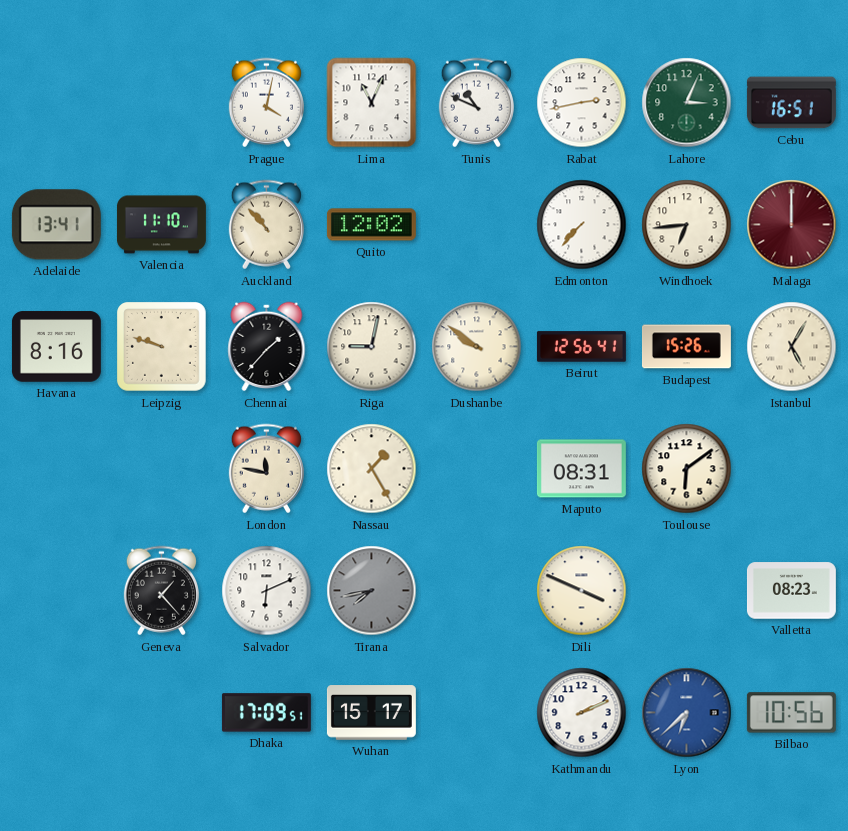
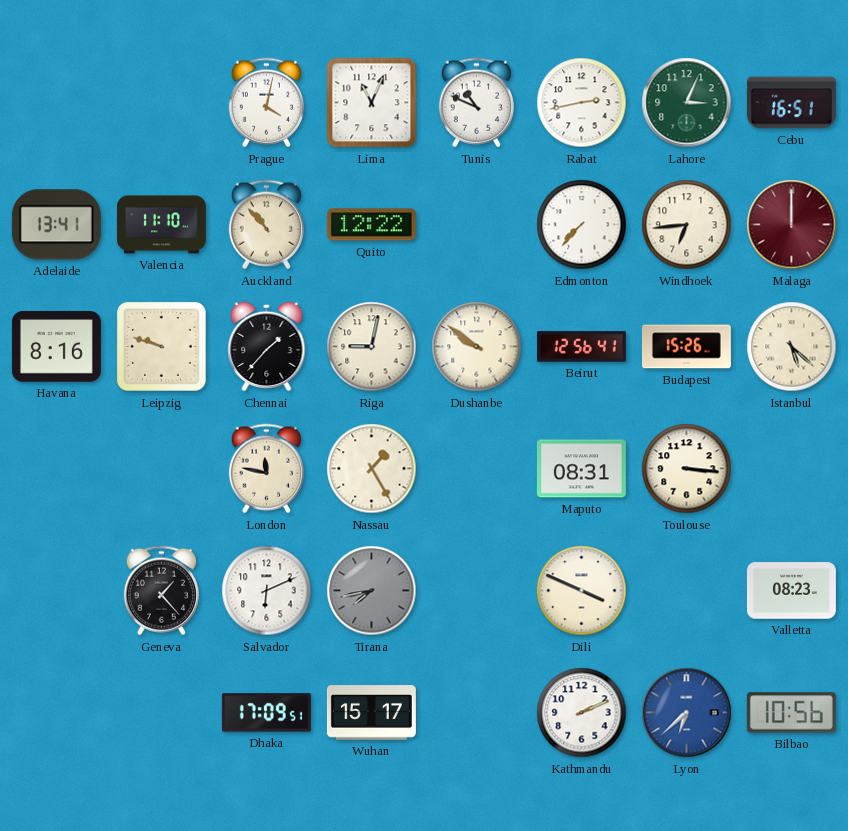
Quito: 12:02 -> 12:22
Istanbul: 5:05 -> 5:22
Toulouse: 6:09 -> 3:16
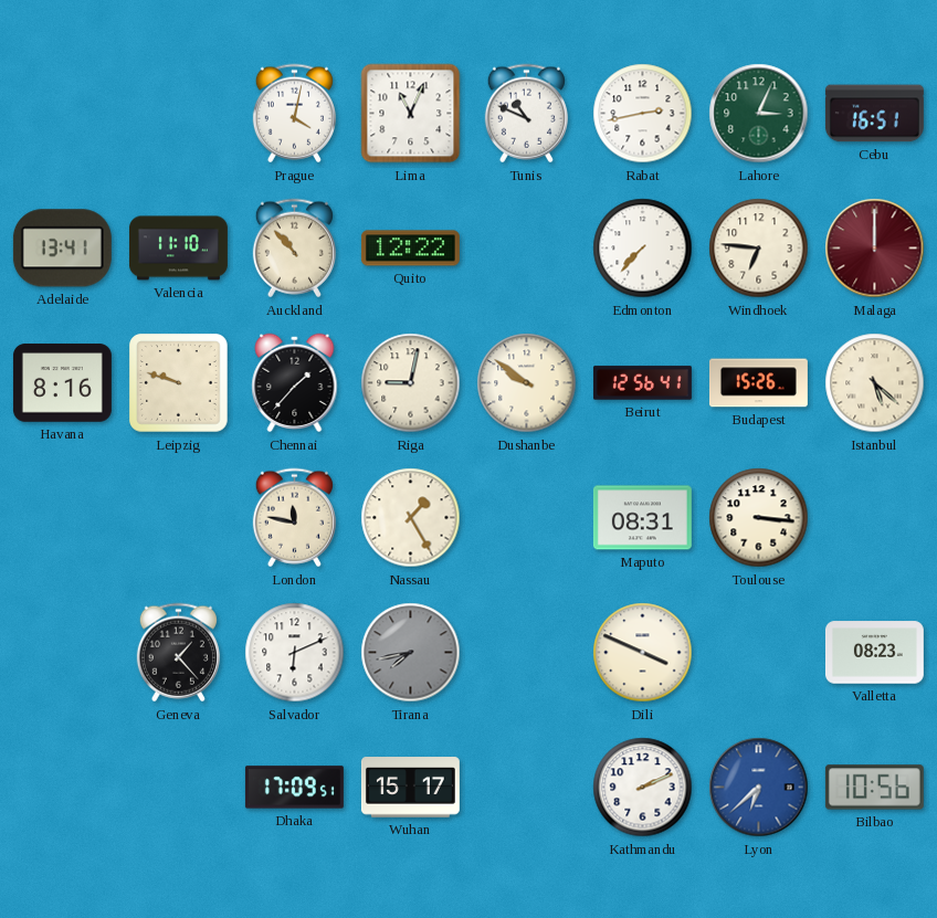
Windhoek: 6:44 -> 6:46
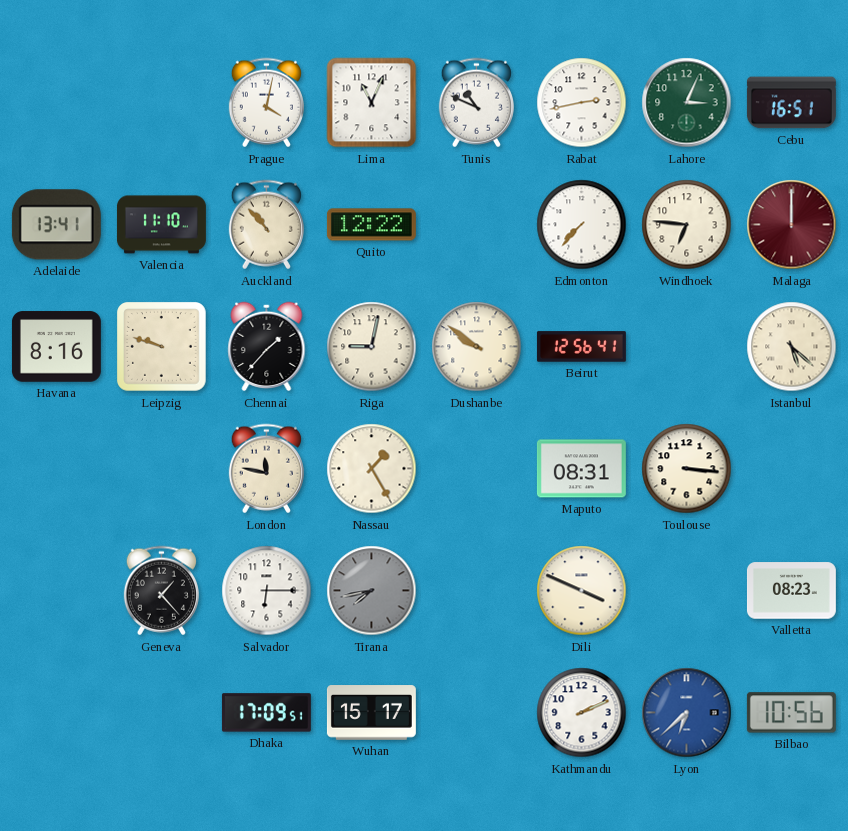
Budapest: 15:26 -> none
Salvador: 6:11 -> 6:15
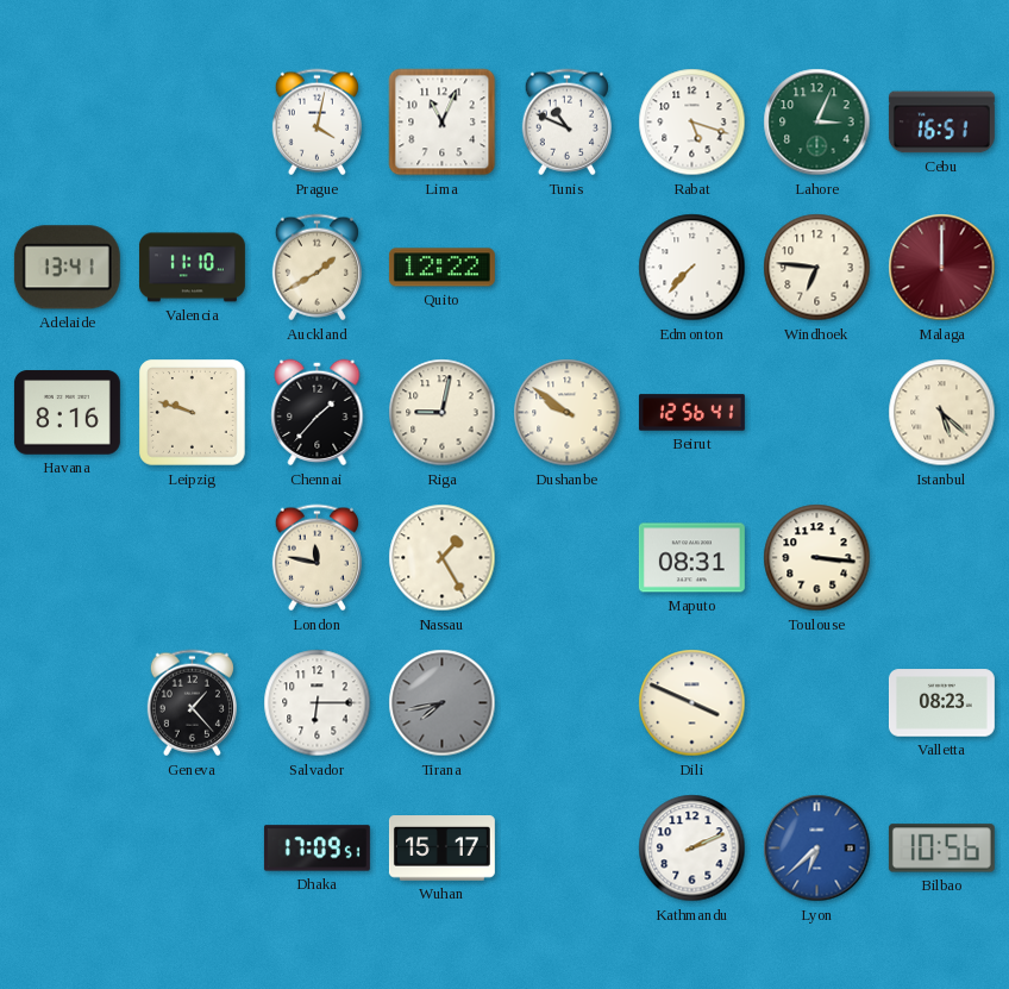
Rabat: 2:43 -> 5:18
Auckland: 10:53 -> 1:40
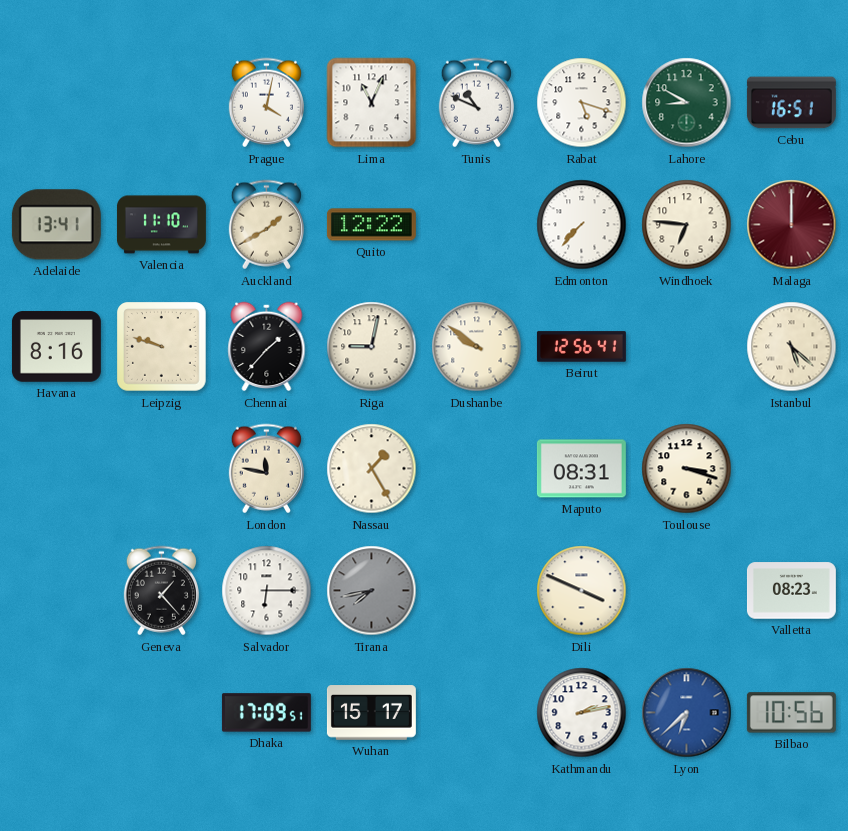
Lahore: 3:04 -> 8:50
Toulouse: 3:16 -> 3:18
Kathmandu: 2:11 -> 2:13
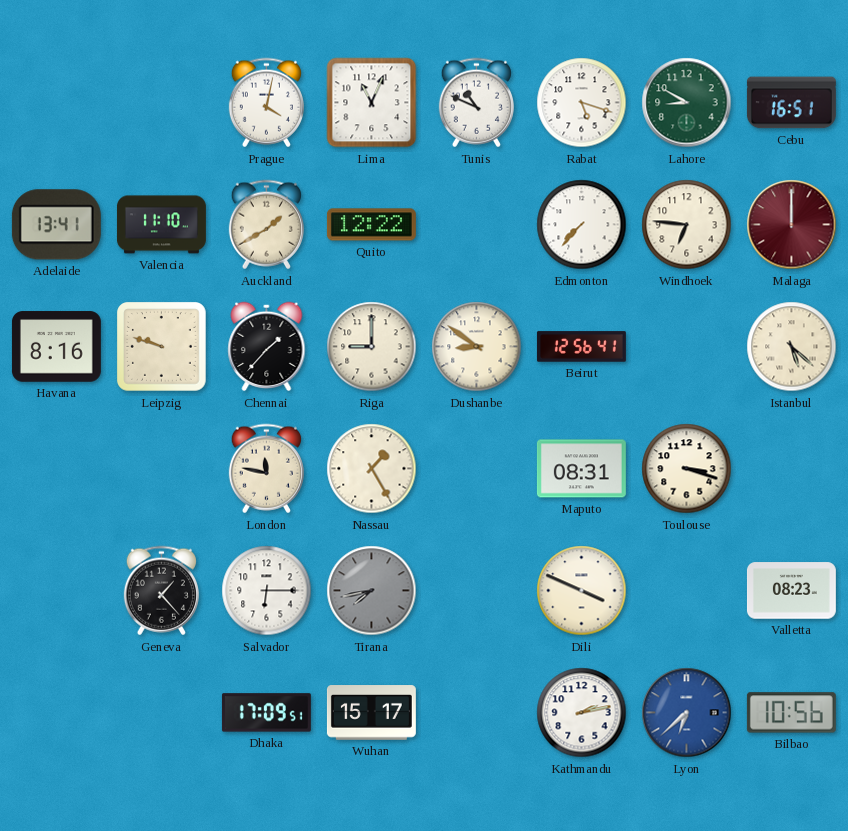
Riga: 9:02 -> 9:00
Dushanbe: 9:51 -> 8:51
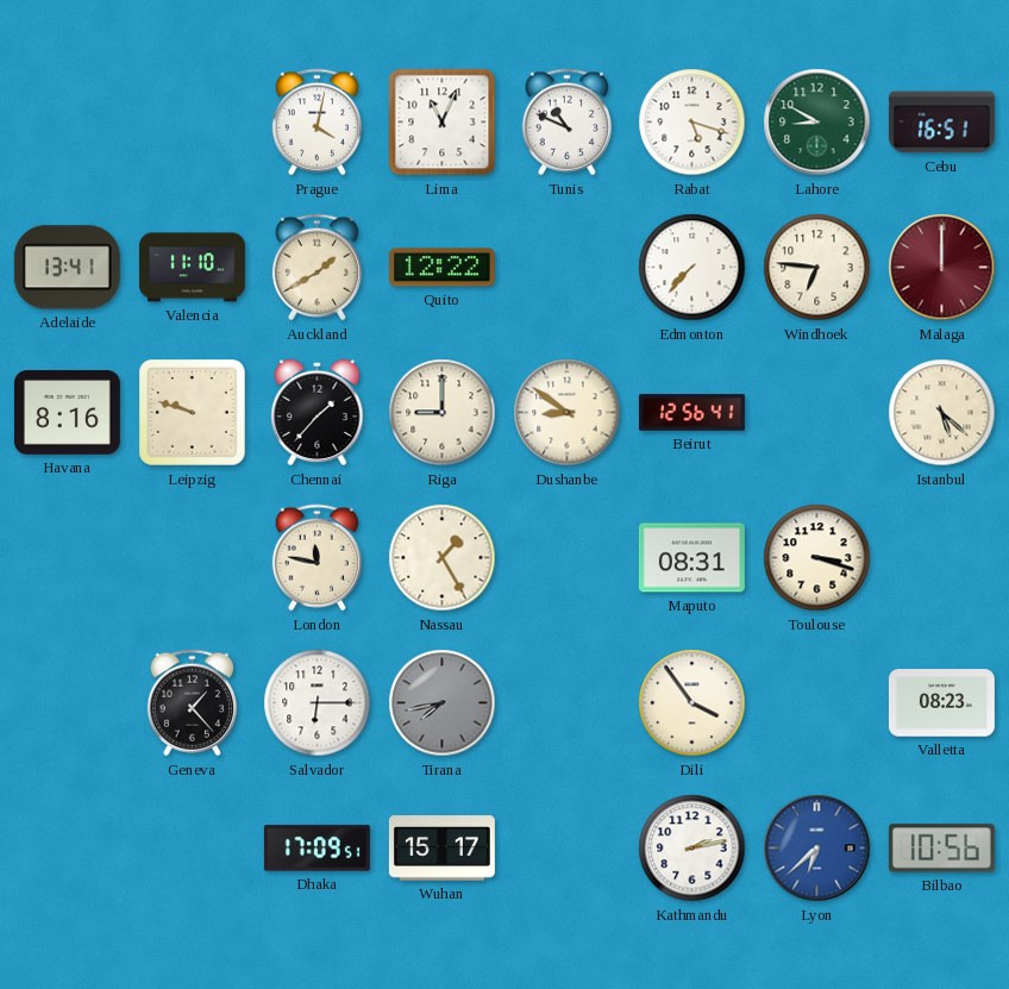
Dili: 3:49 -> 3:54
